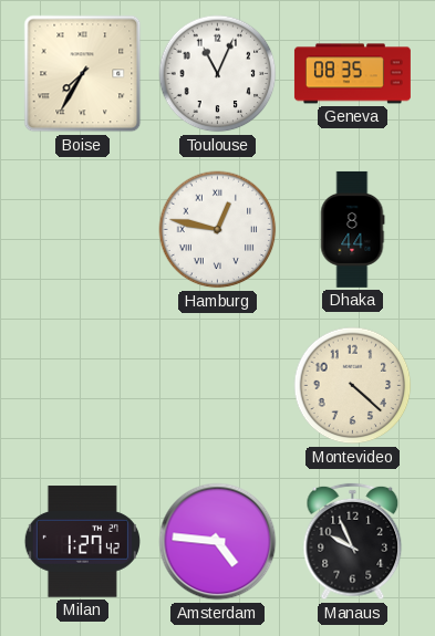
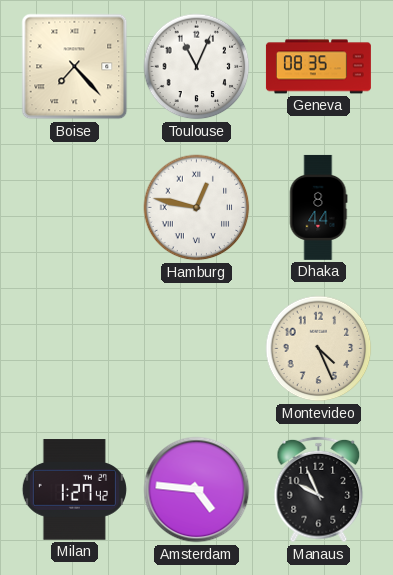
Boise: 7:35 -> 7:23
Montevideo: 4:22 -> 4:26
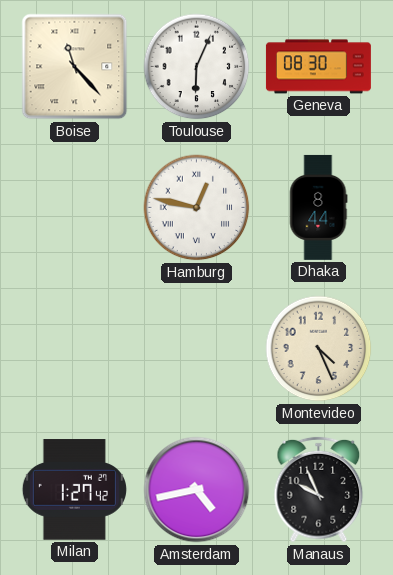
Boise: 7:23 -> 11:23
Toulouse: 11:04 -> 6:04
Geneva: 08:35 -> 08:30
Amsterdam: 4:46 -> 4:43
